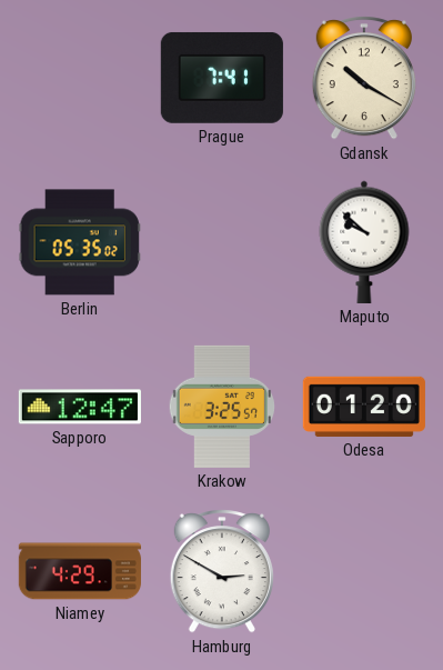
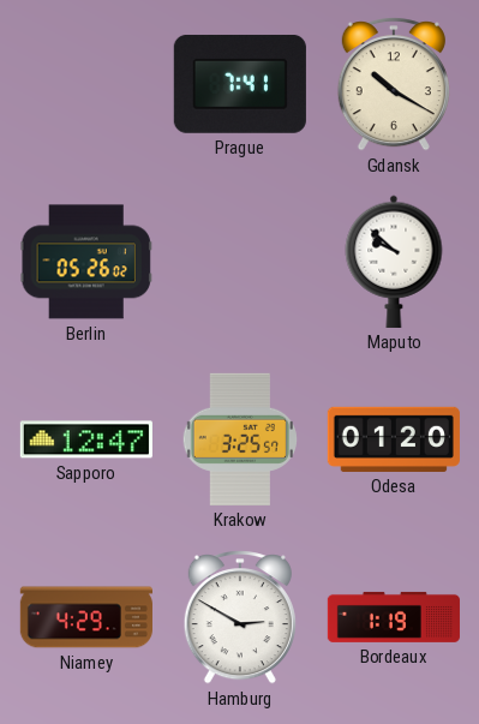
Berlin: 05:35 -> 05:26
Bordeaux: none -> 1:19
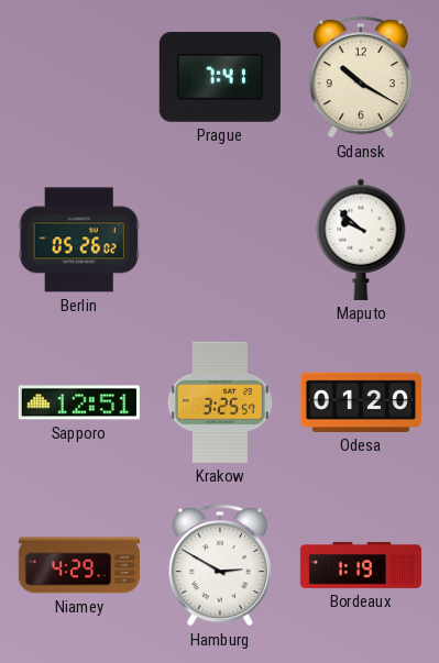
Sapporo: 12:47 -> 12:51
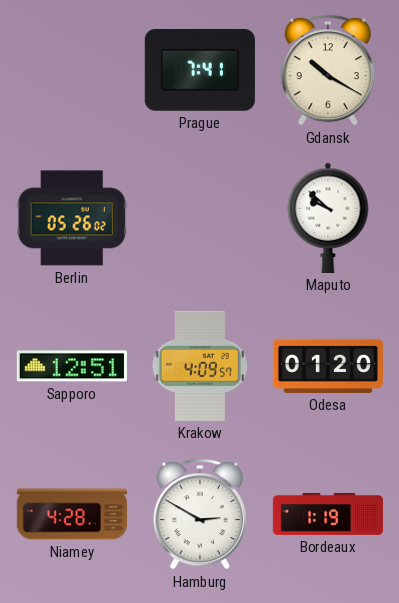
Krakow: 3:25 -> 4:09
Niamey: 4:29 -> 4:28
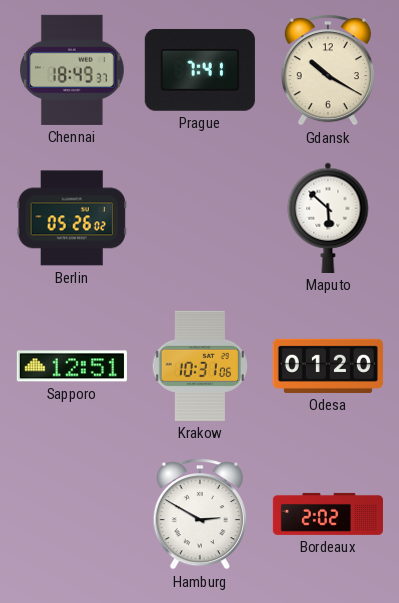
Chennai: none -> 18:49
Maputo: 9:52 -> 5:52
Krakow: 4:09 -> 10:31
Niamey: 4:28 -> none
Bordeaux: 1:19 -> 2:02
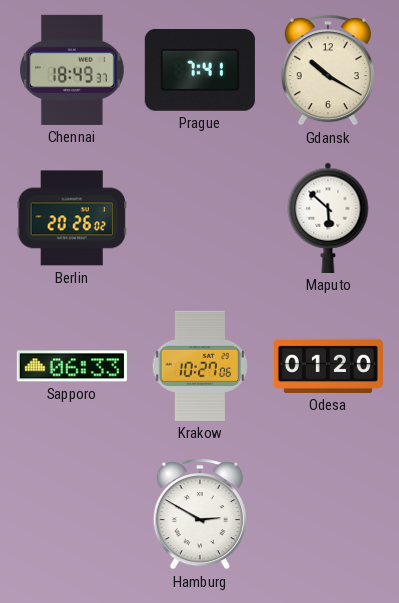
Berlin: 05:26 -> 20:26
Sapporo: 12:51 -> 06:33
Krakow: 10:31 -> 10:27
Bordeaux: 2:02 -> none
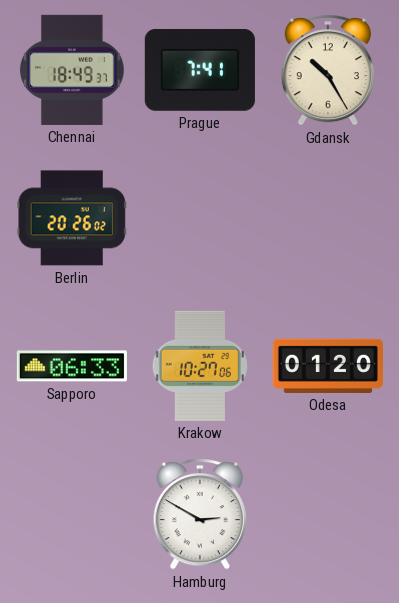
Gdansk: 10:20 -> 10:25
Maputo: 5:52 -> none
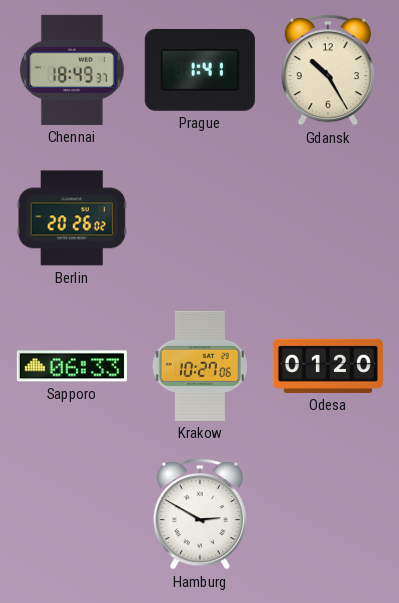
Prague: 7:41 -> 1:41
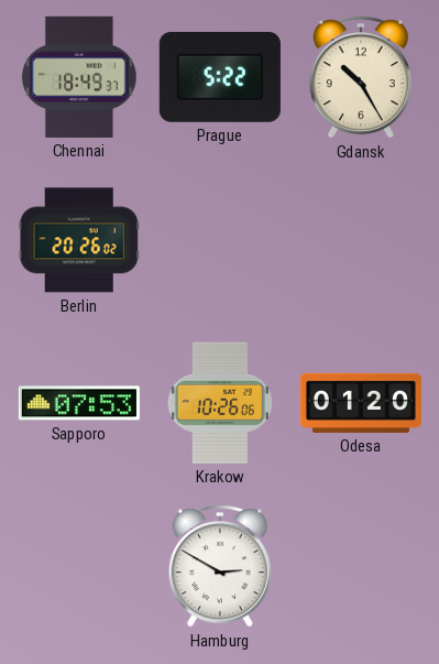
Prague: 1:41 -> 5:22
Sapporo: 06:33 -> 07:53
Krakow: 10:27 -> 10:26
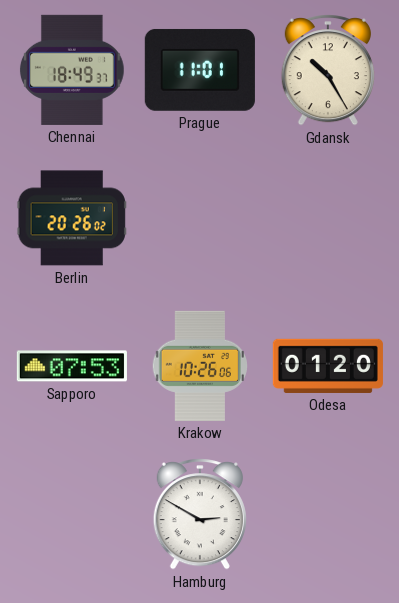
Prague: 5:22 -> 11:01
